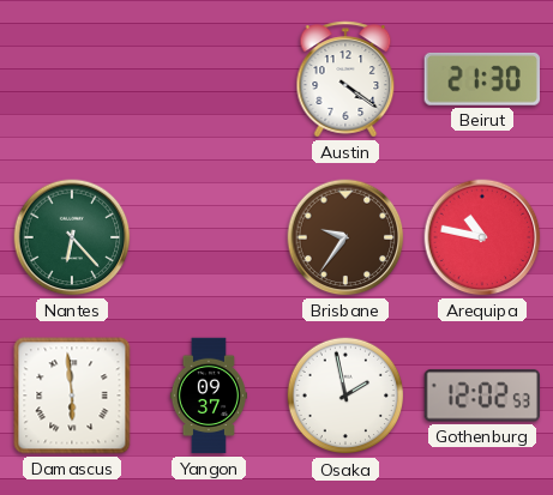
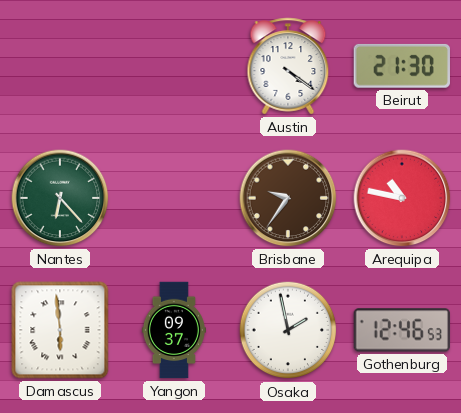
Gothenburg: 12:02 -> 12:46
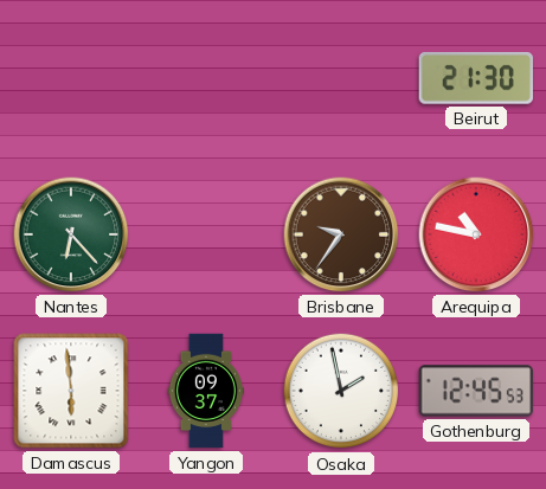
Austin: 4:21 -> none
Gothenburg: 12:46 -> 12:45
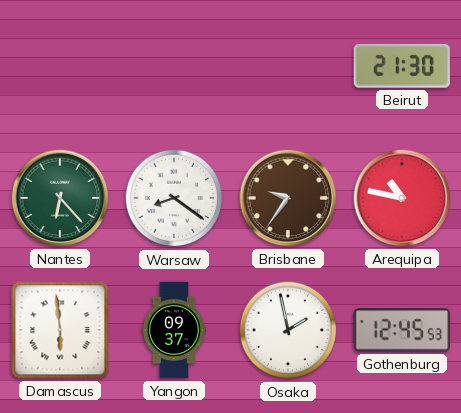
Warsaw: none -> 8:21
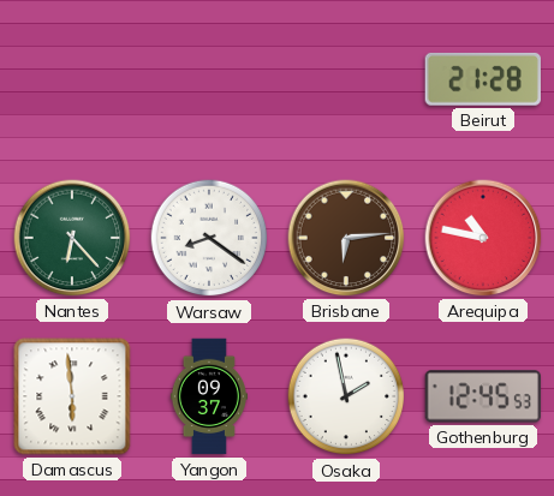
Beirut: 21:30 -> 21:28
Brisbane: 9:36 -> 6:14
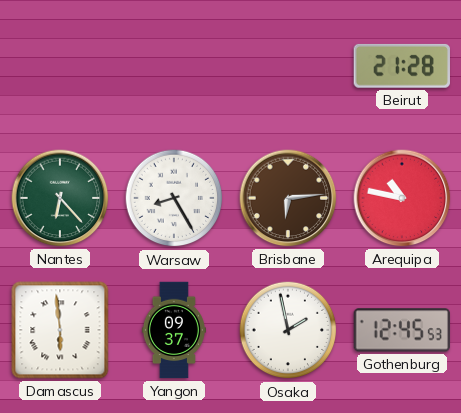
Warsaw: 8:21 -> 8:25
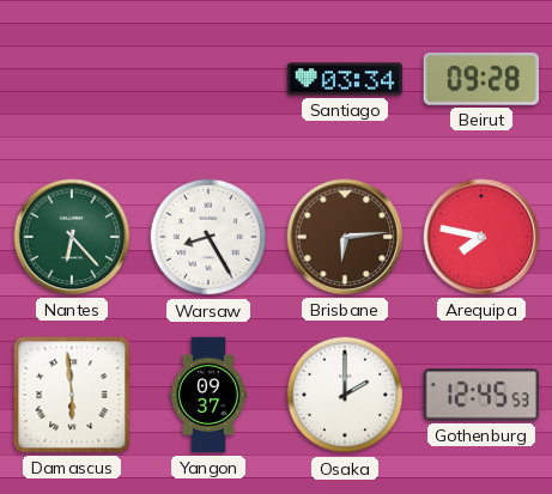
Santiago: none -> 03:34
Beirut: 21:28 -> 09:28
Arequipa: 10:47 -> 7:47
Osaka: 1:58 -> 2:00
